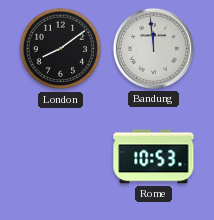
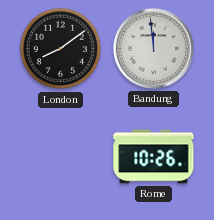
Rome: 10:53 -> 10:26
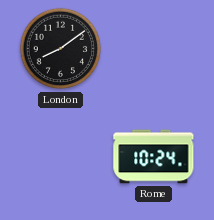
Bandung: 11:59 -> none
Rome: 10:26 -> 10:24
